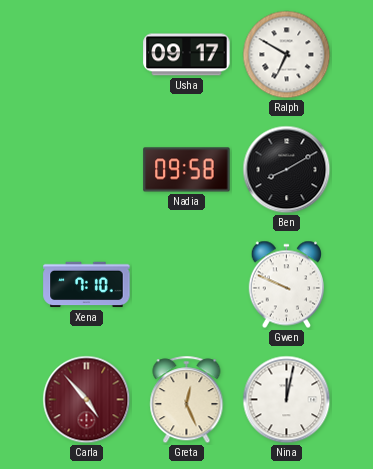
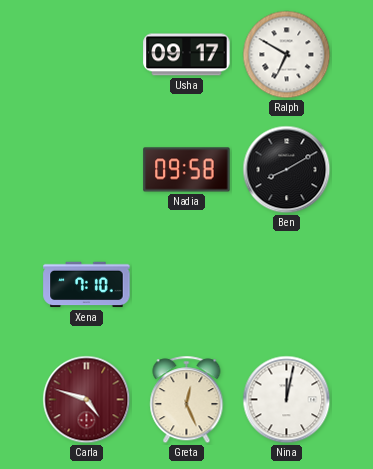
Gwen: 9:49 -> none
Carla: 4:53 -> 4:48
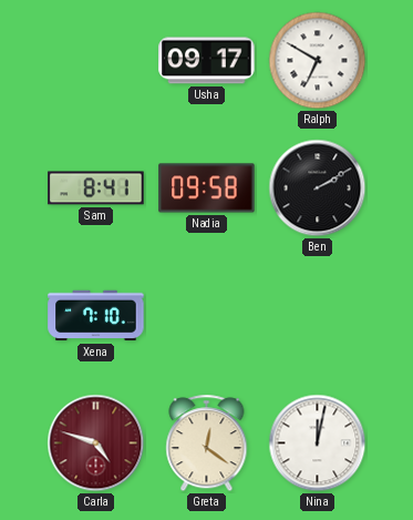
Sam: none -> 8:41
Ben: 8:10 -> 2:10
Greta: 12:26 -> 12:21
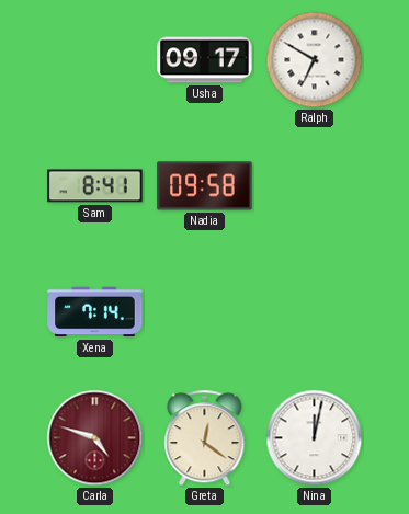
Ben: 2:10 -> none
Xena: 7:10 -> 7:14
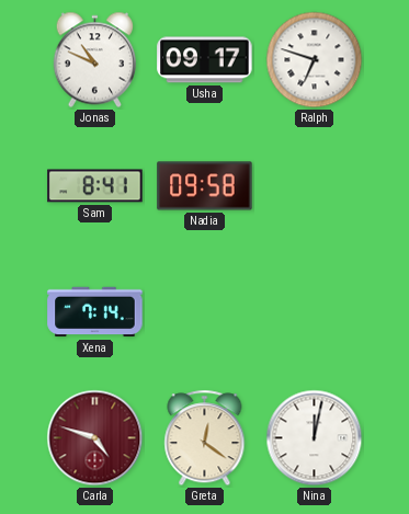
Jonas: none -> 10:49
Ralph: 6:50 -> 6:48
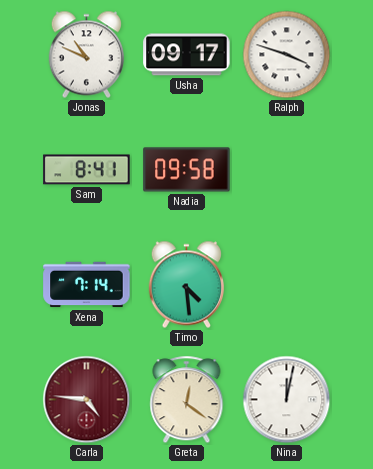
Ralph: 6:48 -> 3:48
Timo: none -> 4:29
Carla: 4:48 -> 4:46
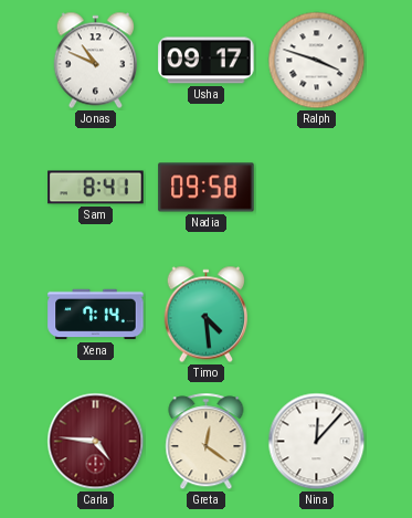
Nina: 12:02 -> 12:07
